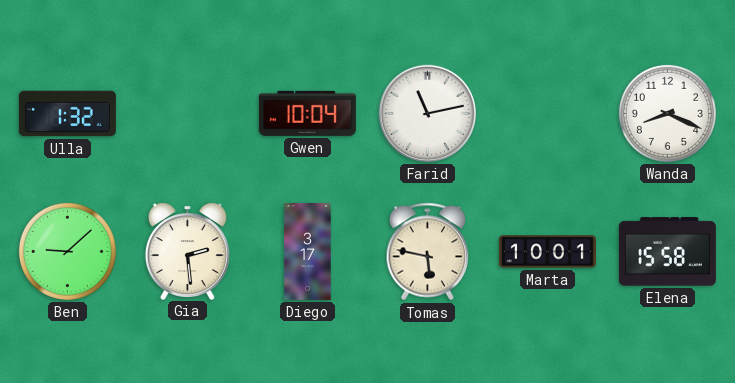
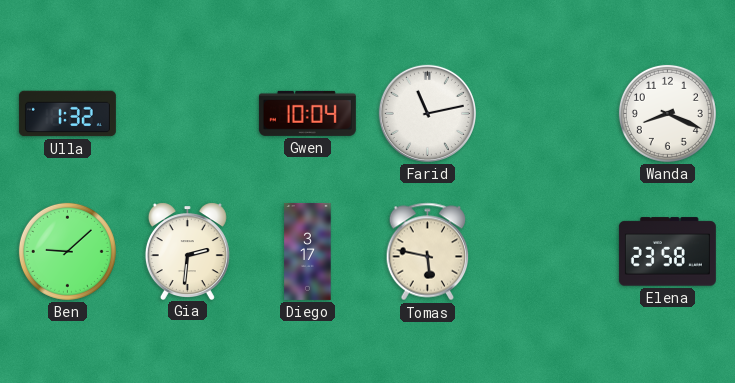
Gia: 2:29 -> 2:31
Marta: 10:01 -> none
Elena: 15:58 -> 23:58
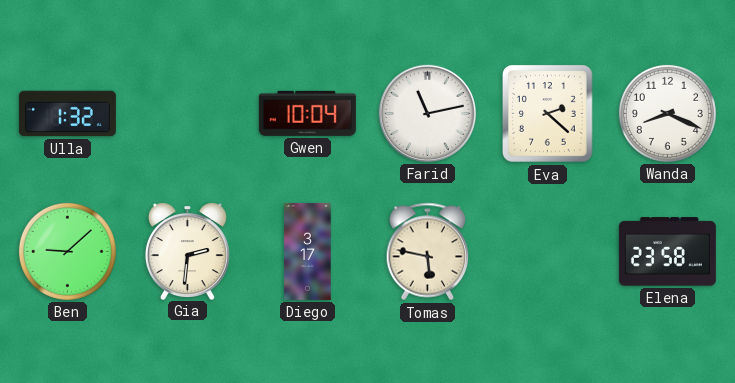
Eva: none -> 2:22
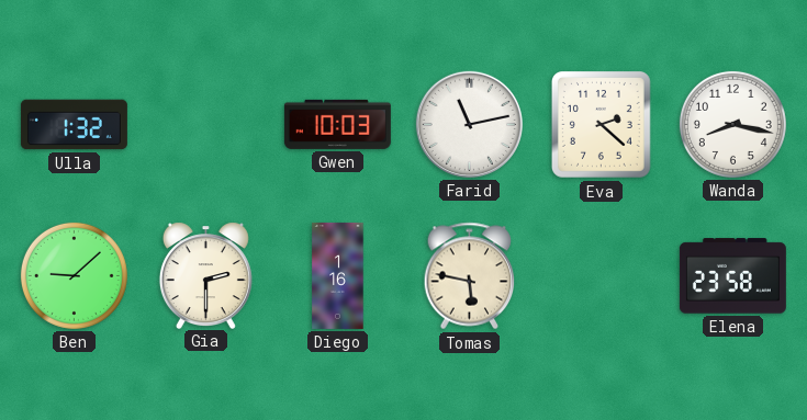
Gwen: 10:04 -> 10:03
Wanda: 8:19 -> 8:17
Gia: 2:31 -> 2:30
Diego: 3:17 -> 1:16
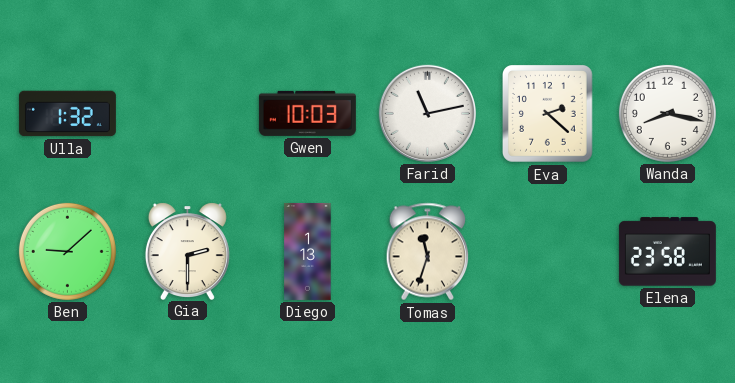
Diego: 1:16 -> 1:13
Tomas: 5:47 -> 11:33
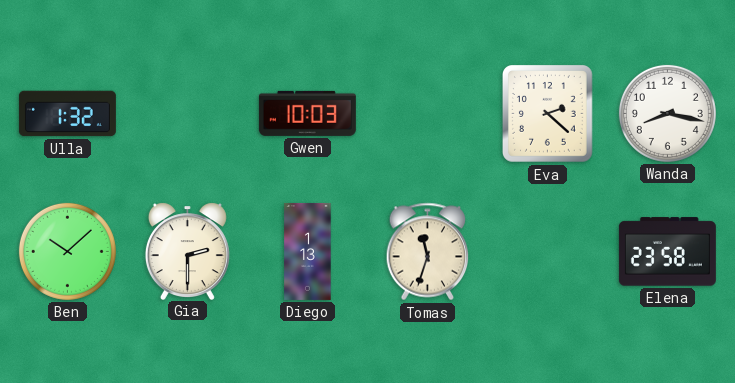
Farid: 11:13 -> none
Ben: 9:08 -> 10:08
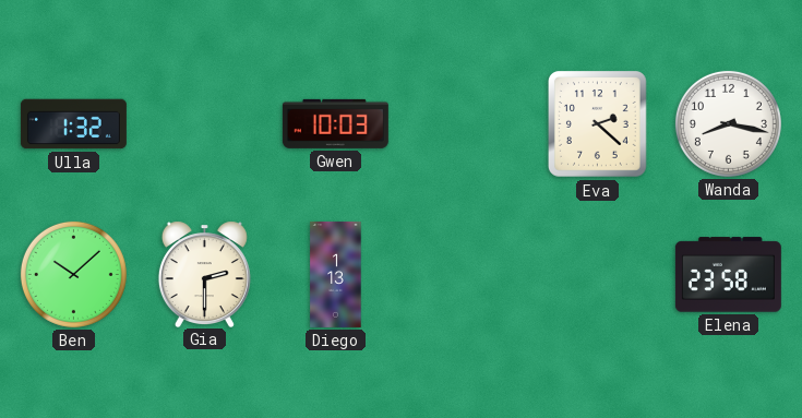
Tomas: 11:33 -> none
